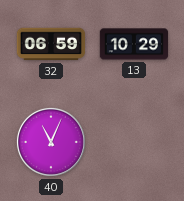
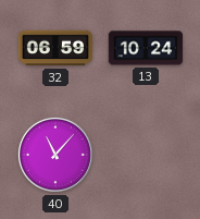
13: 10:29 -> 10:24
40: 11:04 -> 11:07
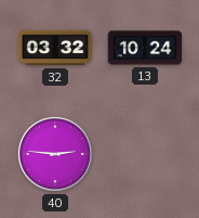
32: 06:59 -> 03:32
40: 11:07 -> 2:46
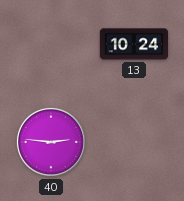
32: 03:32 -> none
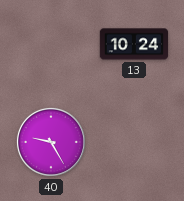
40: 2:46 -> 9:25
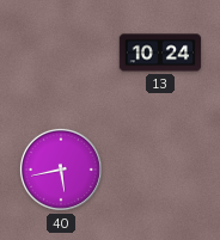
40: 9:25 -> 5:43
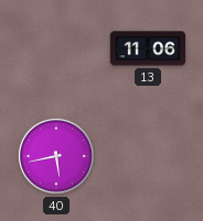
13: 10:24 -> 11:06
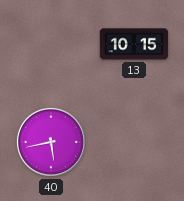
13: 11:06 -> 10:15
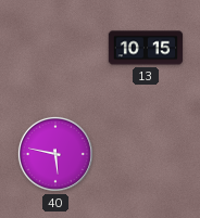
40: 5:43 -> 5:47
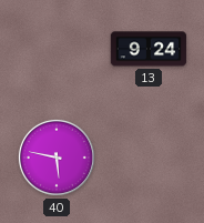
13: 10:15 -> 9:24
